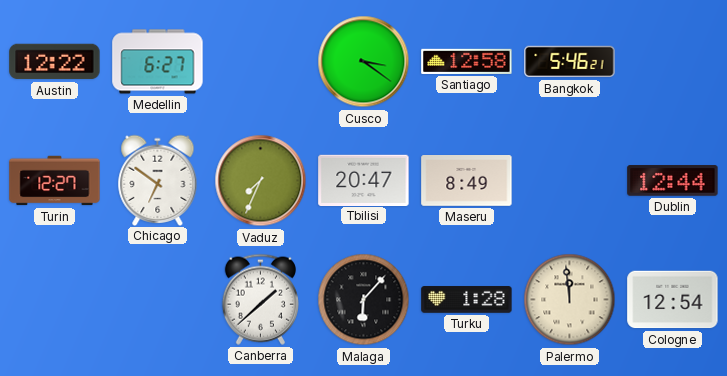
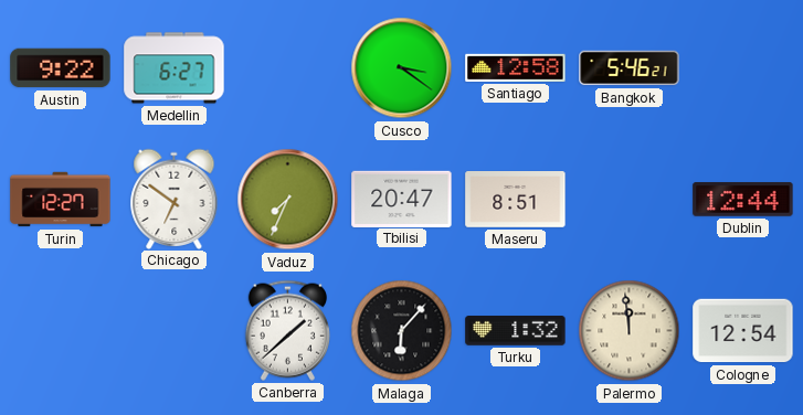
Austin: 12:22 -> 9:22
Maseru: 8:49 -> 8:51
Turku: 1:28 -> 1:32
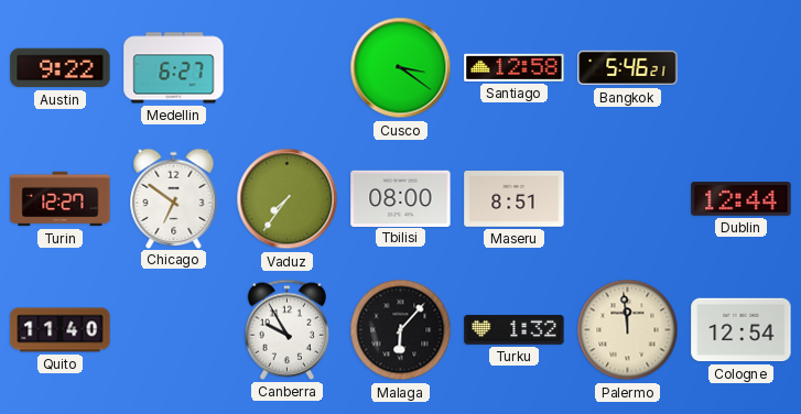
Vaduz: 7:34 -> 7:36
Tbilisi: 20:47 -> 08:00
Quito: none -> 11:40
Canberra: 1:38 -> 9:55
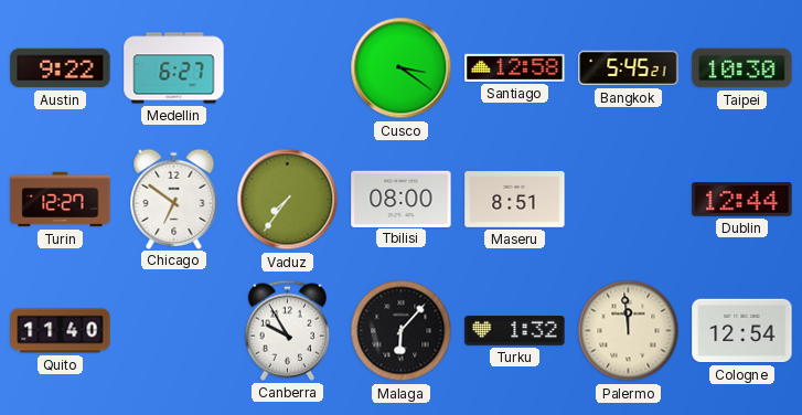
Bangkok: 5:46 -> 5:45
Taipei: none -> 10:30
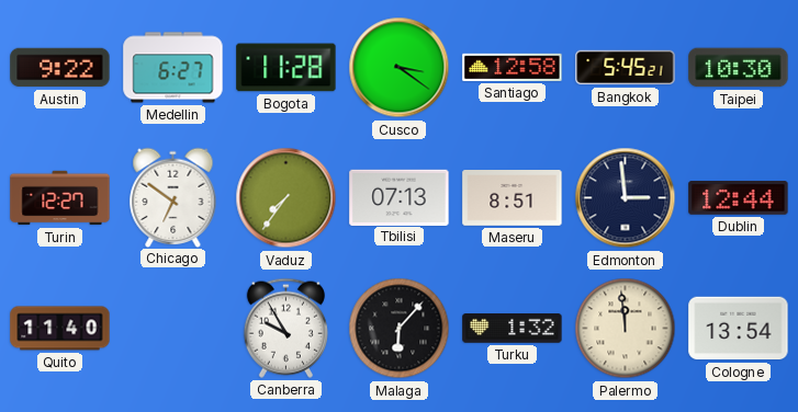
Bogota: none -> 11:28
Tbilisi: 08:00 -> 07:13
Edmonton: none -> 2:59
Cologne: 12:54 -> 13:54
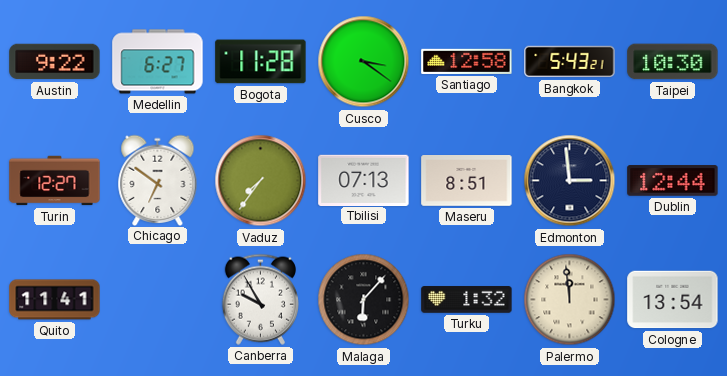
Bangkok: 5:45 -> 5:43
Quito: 11:40 -> 11:41
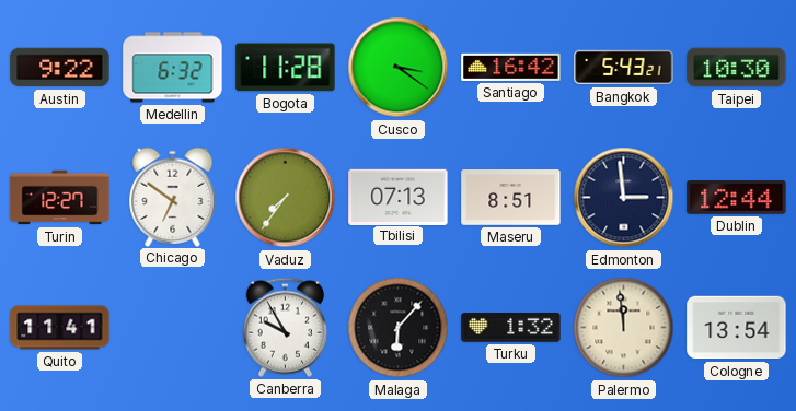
Medellin: 6:27 -> 6:32
Santiago: 12:58 -> 16:42
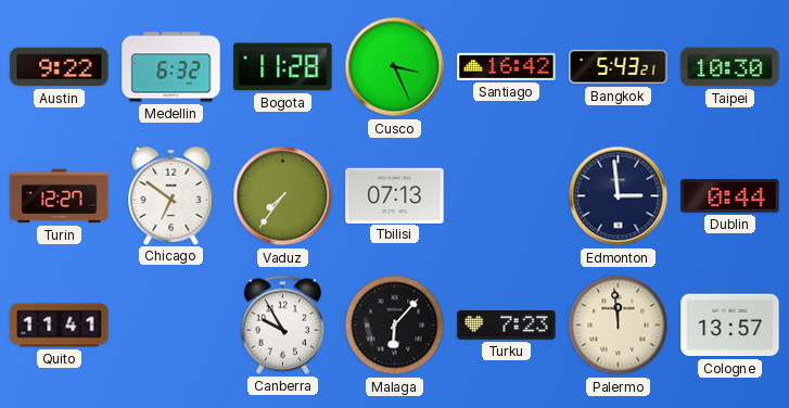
Cusco: 3:21 -> 3:26
Maseru: 8:51 -> none
Dublin: 12:44 -> 0:44
Turku: 1:32 -> 7:23
Cologne: 13:54 -> 13:57
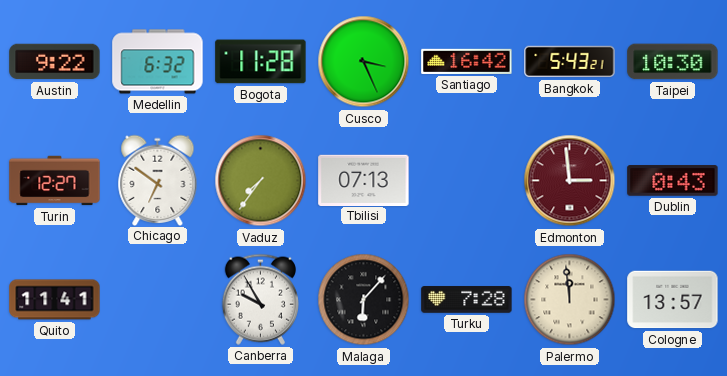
Edmonton dial: navy -> burgundy
Dublin: 0:44 -> 0:43
Turku: 7:23 -> 7:28
